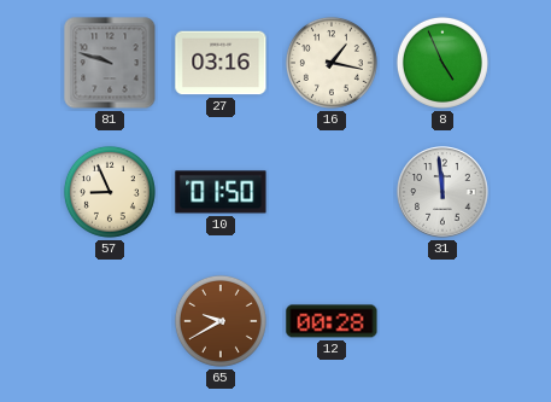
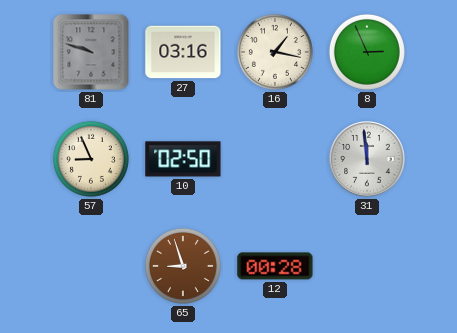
8: 4:56 -> 2:56
10: 01:50 -> 02:50
65: 9:40 -> 8:57
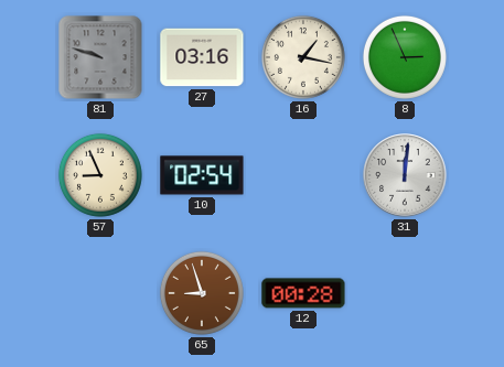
10: 02:50 -> 02:54
31: 11:59 -> 12:01
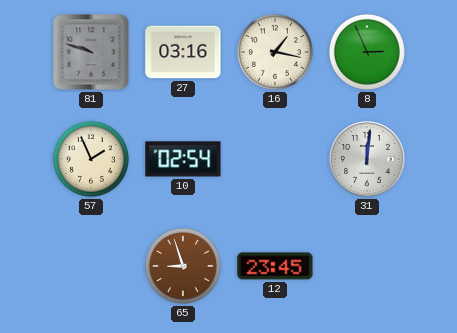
57: 8:56 -> 1:56
12: 00:28 -> 23:45
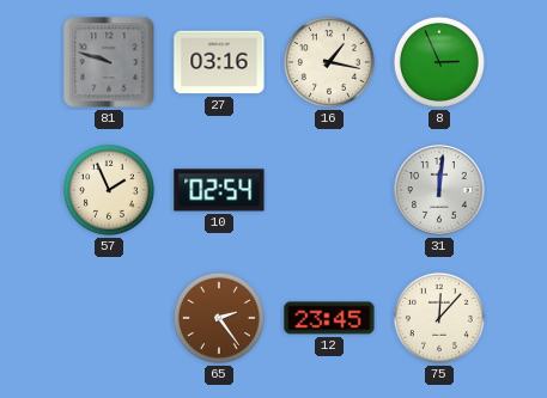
65: 8:57 -> 2:24
75: none -> 12:07
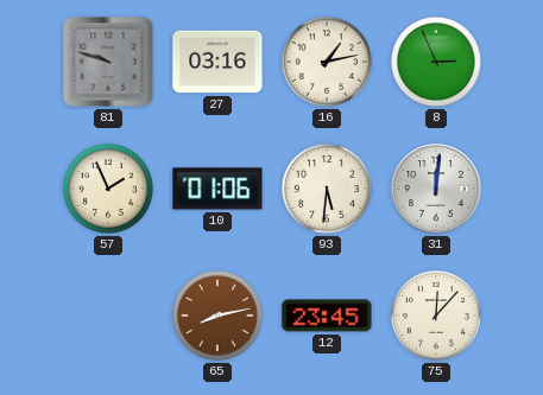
16: 1:17 -> 1:13
10: 02:54 -> 01:06
93: none -> 5:31
65: 2:24 -> 8:13
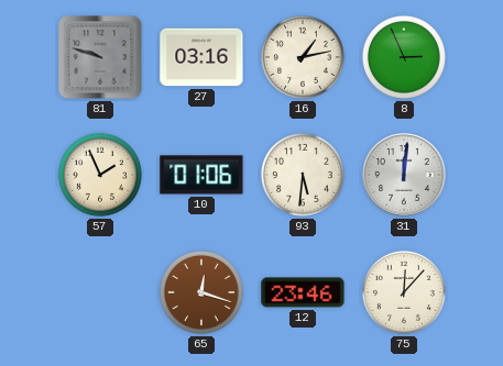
65: 8:13 -> 12:18
12: 23:45 -> 23:46
